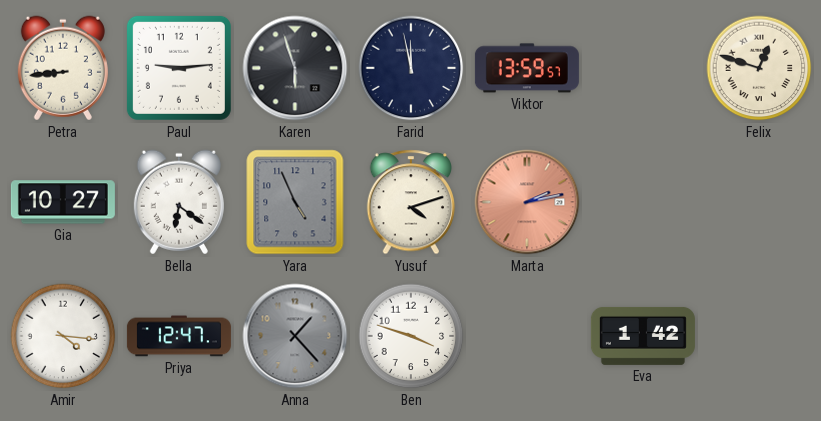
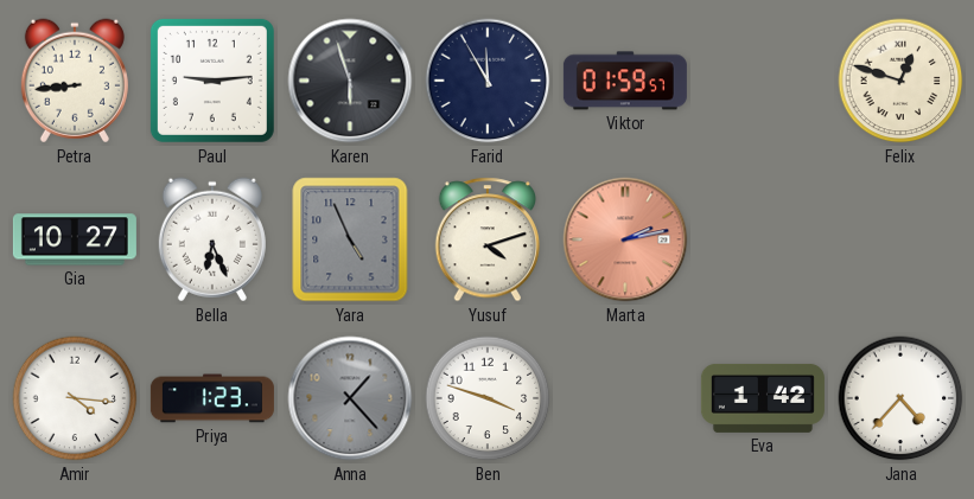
Farid: 11:58 -> 11:55
Viktor: 13:59 -> 01:59
Bella: 6:21 -> 6:26
Priya: 12:47 -> 1:23
Jana: none -> 4:37
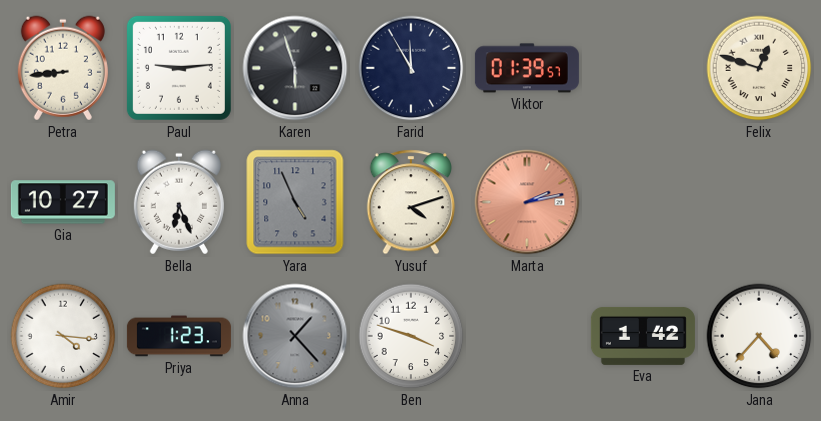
Viktor: 01:59 -> 01:39
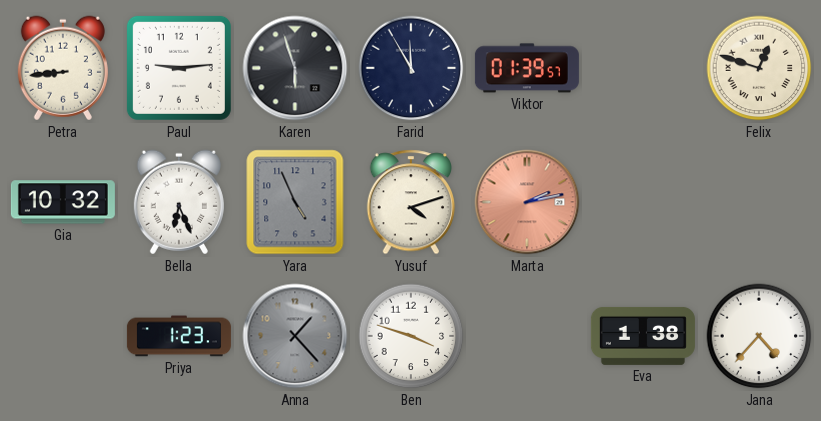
Gia: 10:27 -> 10:32
Amir: 4:16 -> none
Eva: 1:42 -> 1:38
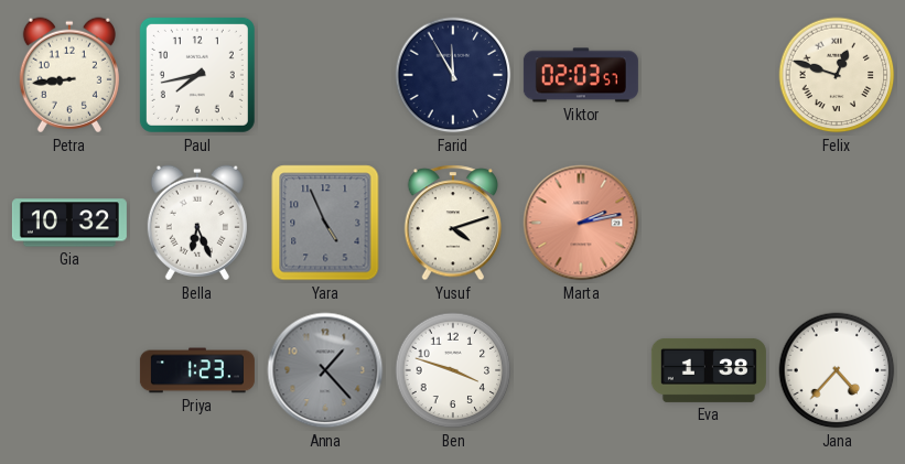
Paul: 9:14 -> 7:43
Karen: 5:57 -> none
Viktor: 01:39 -> 02:03
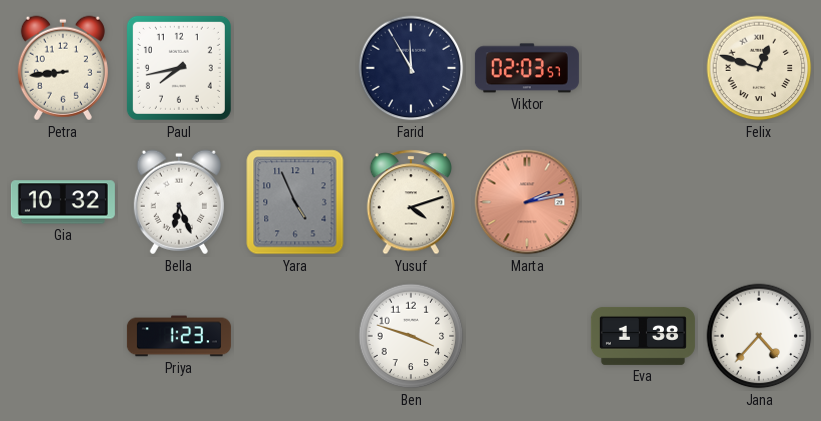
Anna: 1:23 -> none
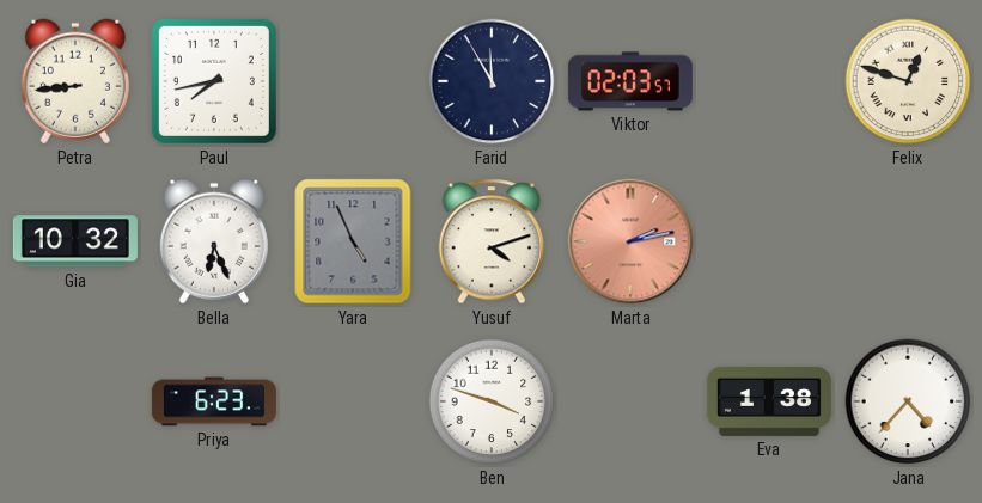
Priya: 1:23 -> 6:23
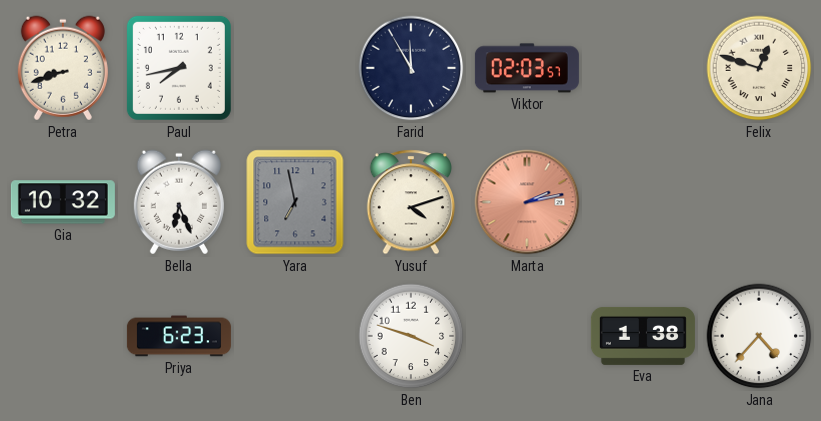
Petra: 8:44 -> 8:42
Yara: 4:56 -> 6:58
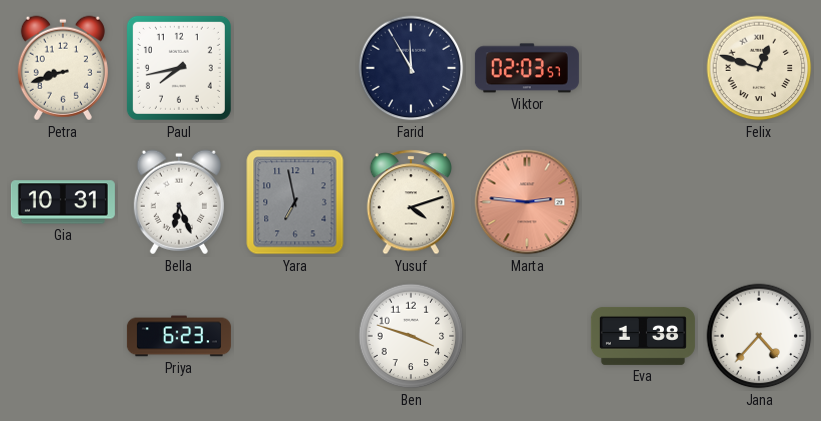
Gia: 10:32 -> 10:31
Marta: 2:13 -> 2:46
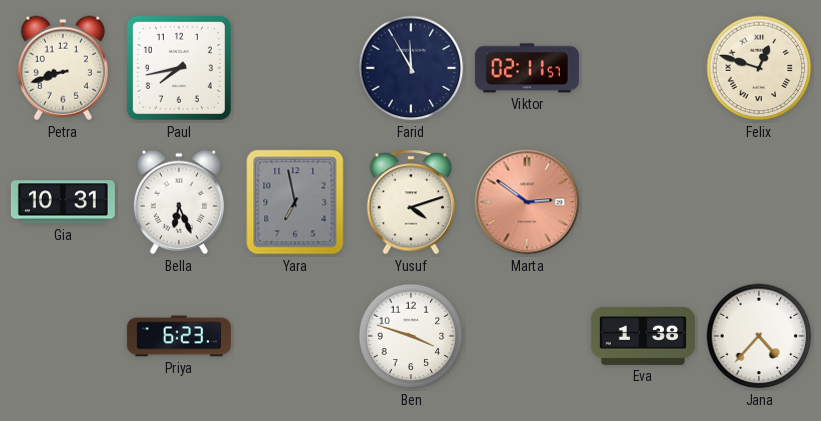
Viktor: 02:03 -> 02:11
Marta: 2:46 -> 2:51
